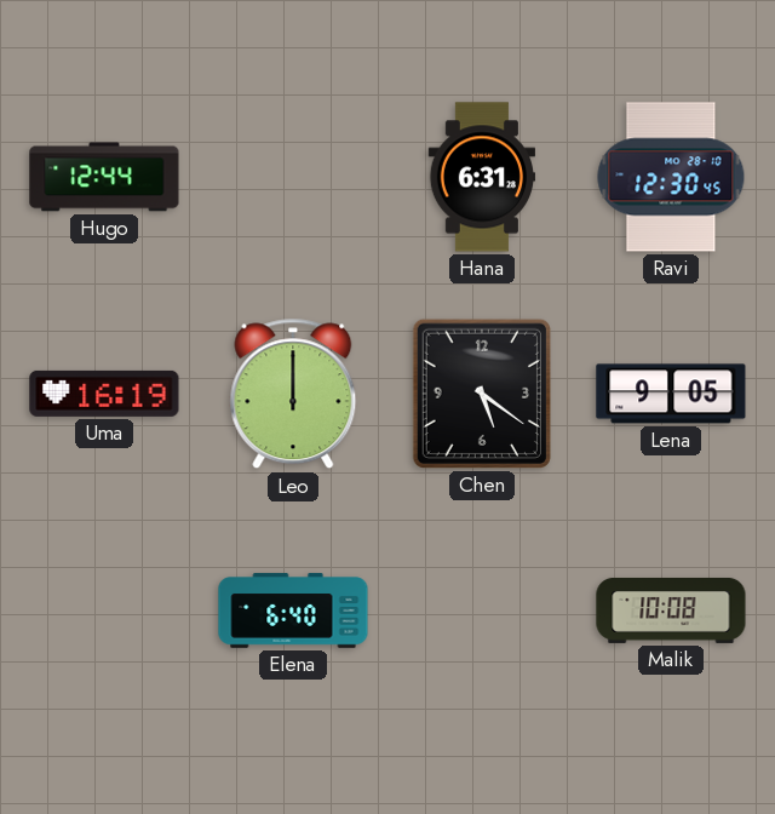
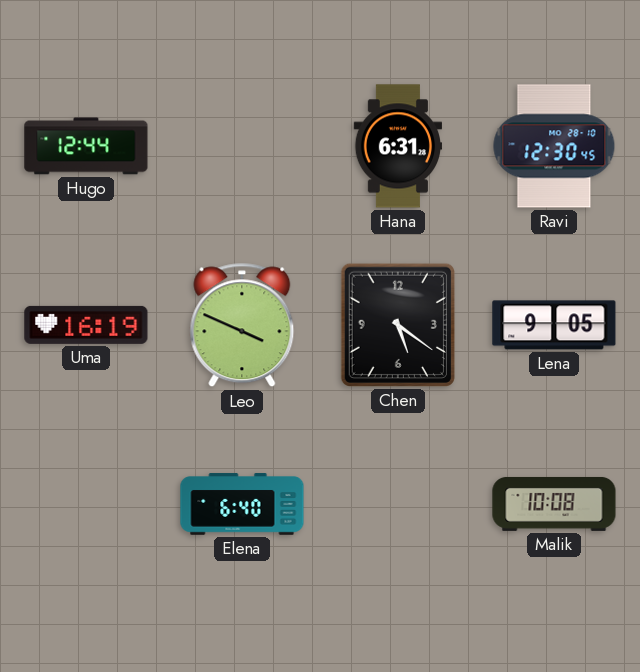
Leo: 12:00 -> 3:49
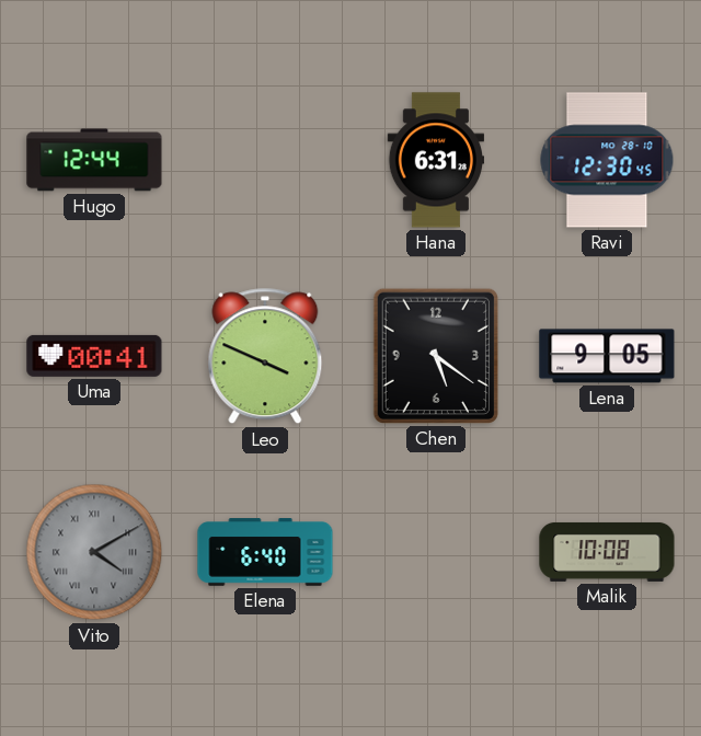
Uma: 16:19 -> 00:41
Vito: none -> 4:10
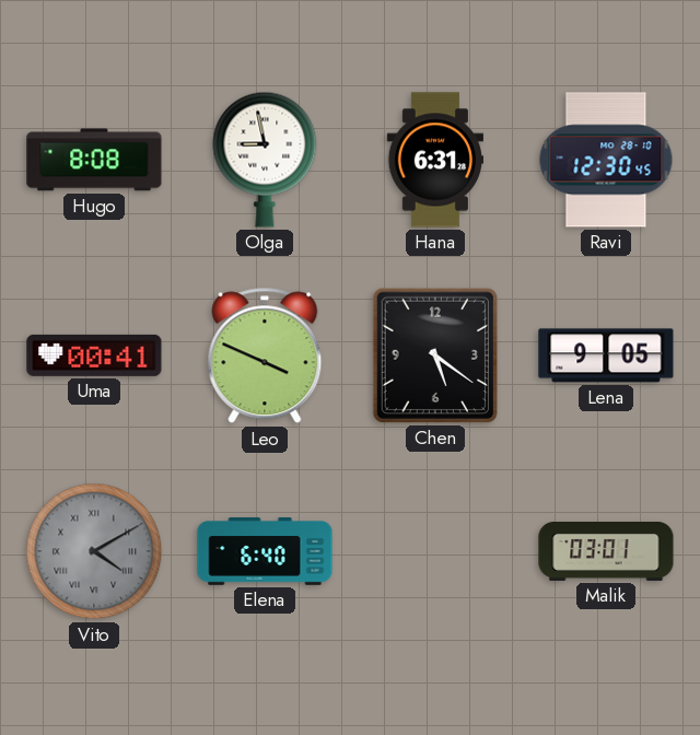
Hugo: 12:44 -> 8:08
Olga: none -> 8:58
Malik: 10:08 -> 03:01
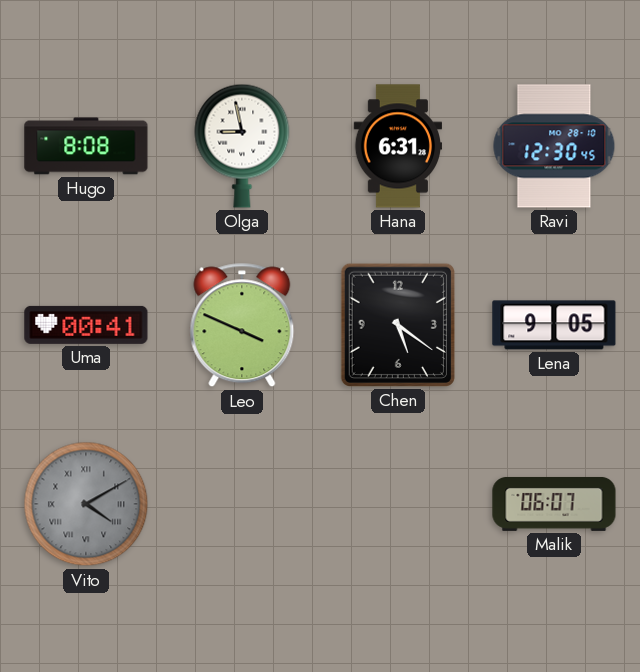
Elena: 6:40 -> none
Malik: 03:01 -> 06:07
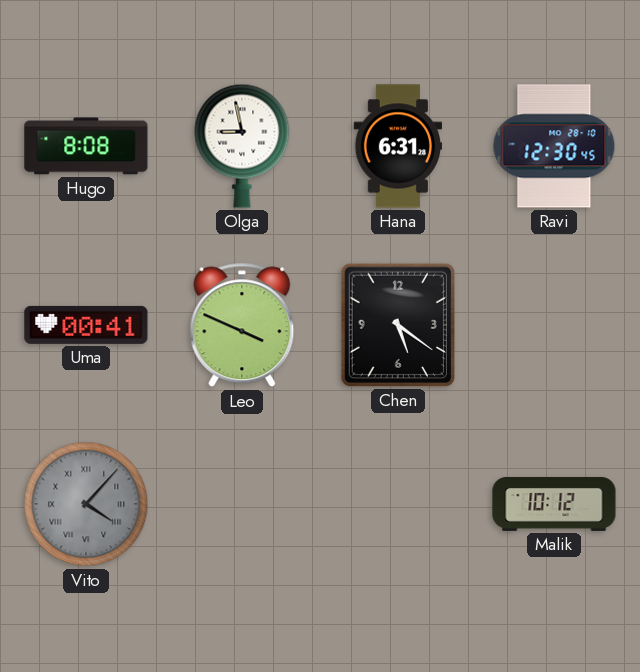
Lena: 9:05 -> none
Vito: 4:10 -> 4:07
Malik: 06:07 -> 10:12
